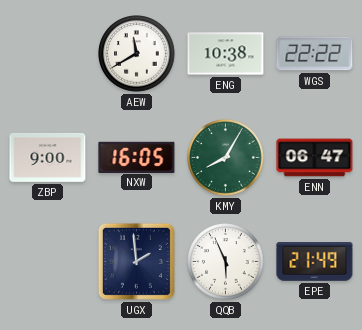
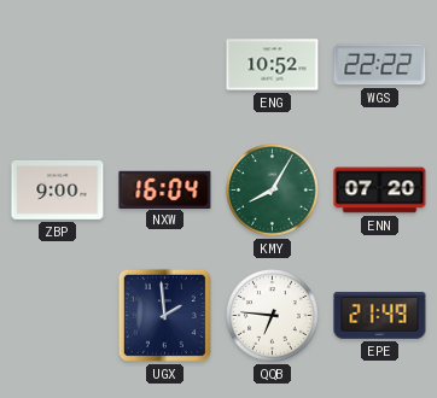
AEW: 11:40 -> none
ENG: 10:38 -> 10:52
NXW: 16:05 -> 16:04
ENN: 06:47 -> 07:20
QQB: 5:56 -> 6:46
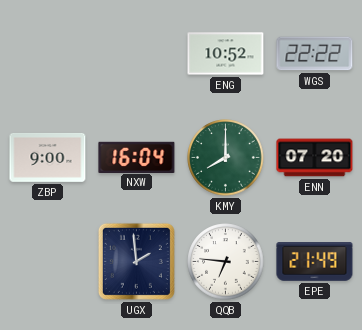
KMY: 8:05 -> 8:00
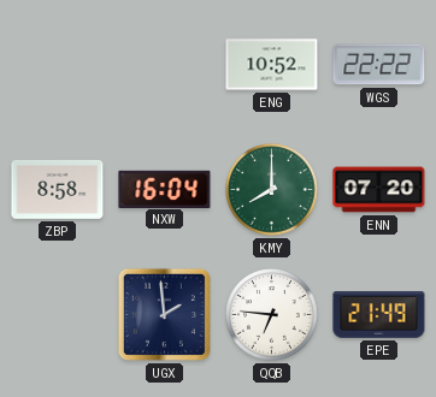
ZBP: 9:00 -> 8:58
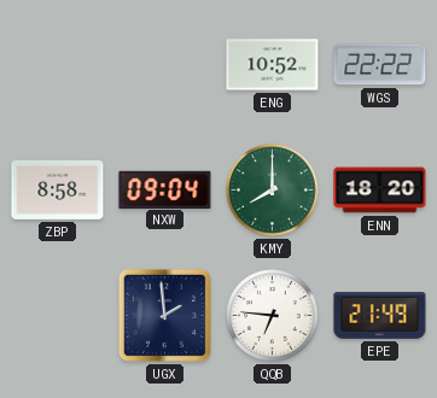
NXW: 16:04 -> 09:04
ENN: 07:20 -> 18:20
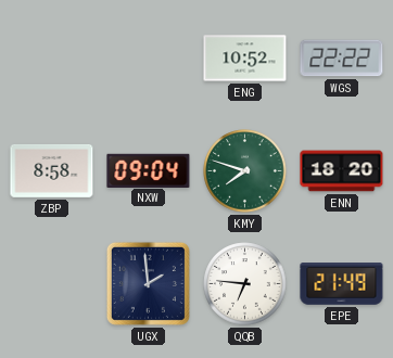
KMY: 8:00 -> 7:48
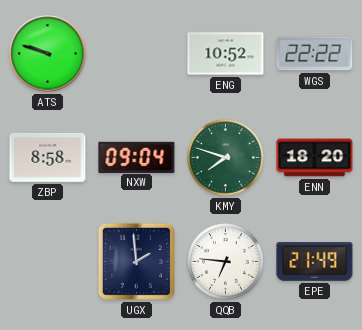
ATS: none -> 9:48
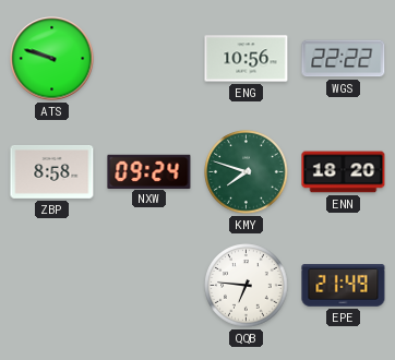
ENG: 10:52 -> 10:56
NXW: 09:04 -> 09:24
UGX: 1:59 -> none
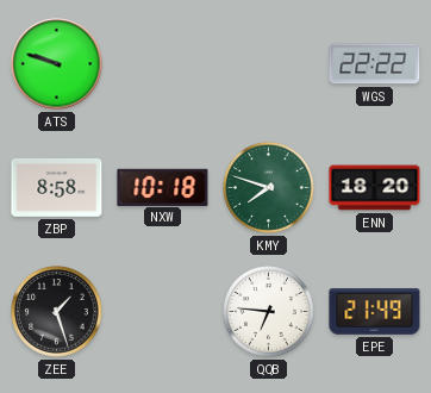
ENG: 10:56 -> none
NXW: 09:24 -> 10:18
ZEE: none -> 1:27
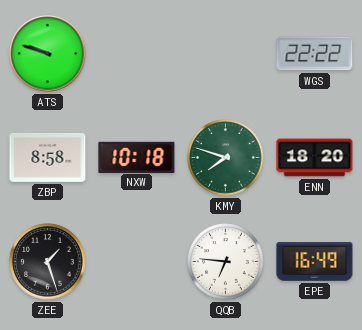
EPE: 21:49 -> 16:49
